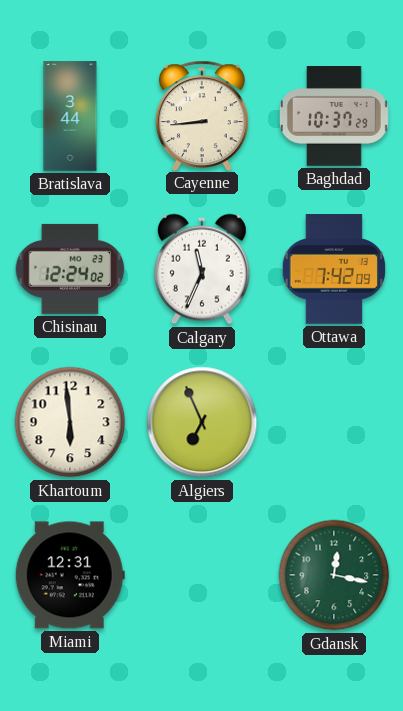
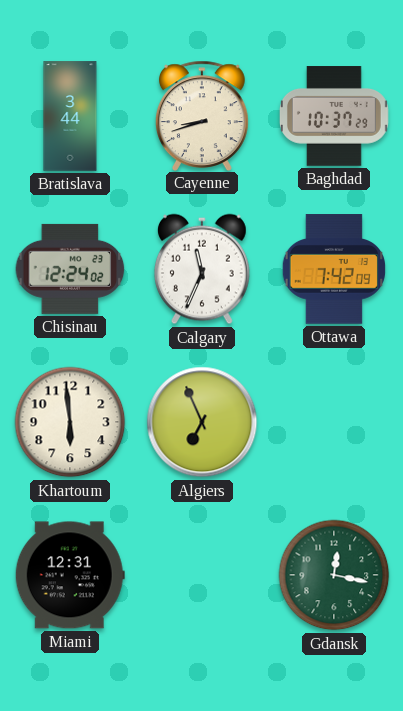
Cayenne: 8:44 -> 8:42
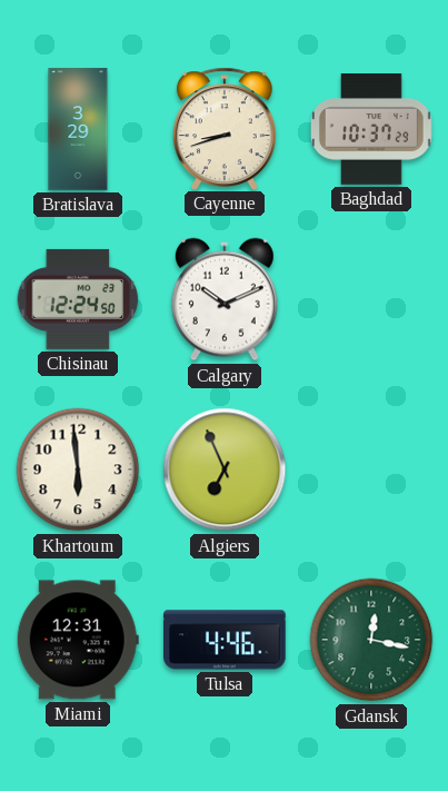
Bratislava: 3:44 -> 3:29
Chisinau: 12:24:02 -> 12:24:50
Calgary: 11:34 -> 10:11
Ottawa: 7:42 -> none
Tulsa: none -> 4:46
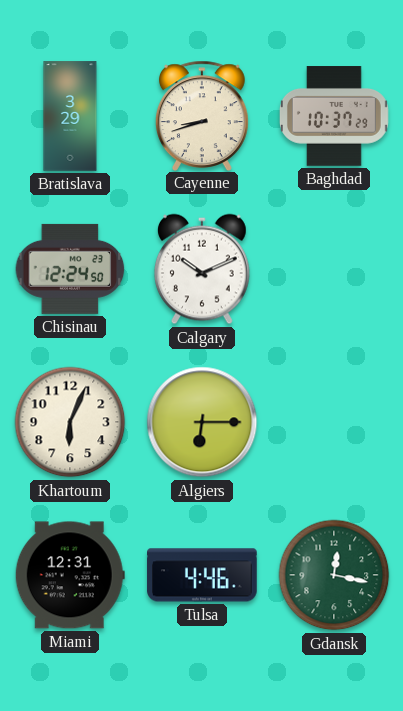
Khartoum: 5:59 -> 6:04
Algiers: 6:56 -> 6:15
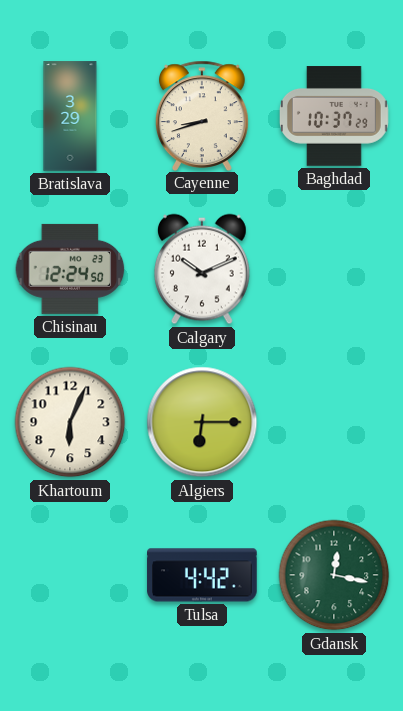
Miami: 12:31 -> none
Tulsa: 4:46 -> 4:42
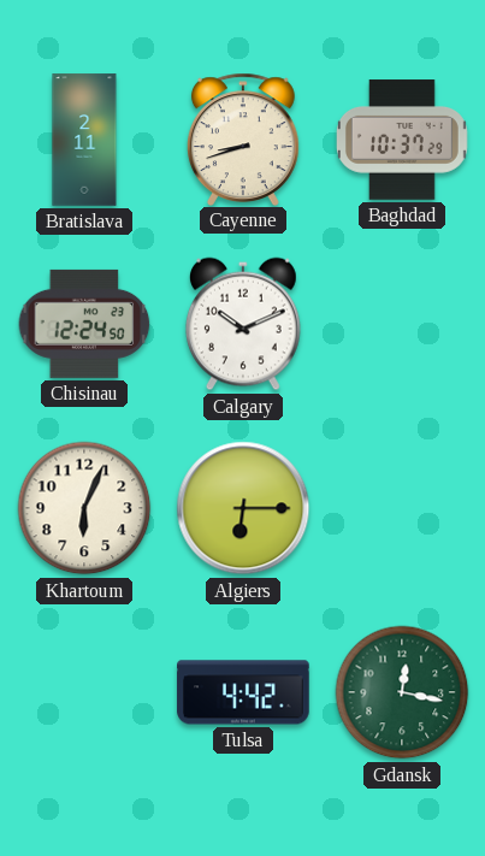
Bratislava: 3:29 -> 2:11
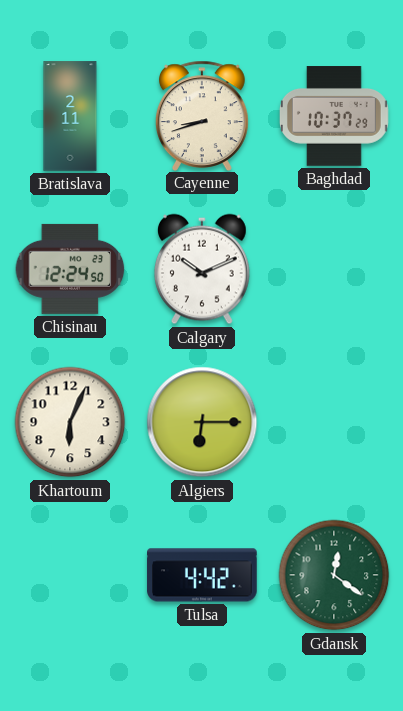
Gdansk: 12:17 -> 12:21
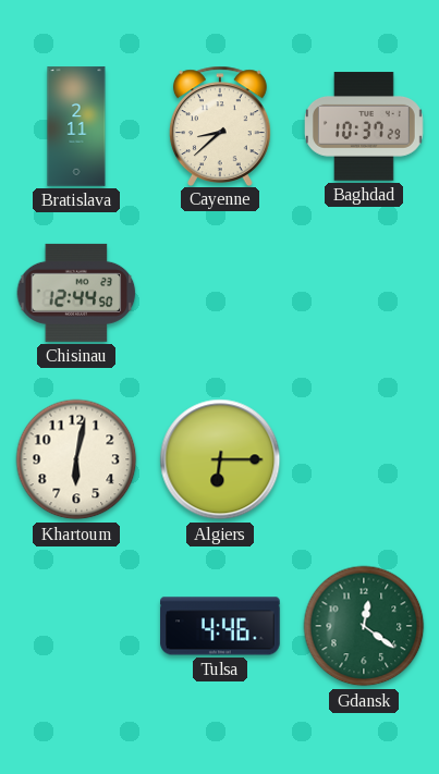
Cayenne: 8:42 -> 8:38
Chisinau: 12:24 -> 12:44
Calgary: 10:11 -> none
Khartoum: 6:04 -> 6:02
Tulsa: 4:42 -> 4:46
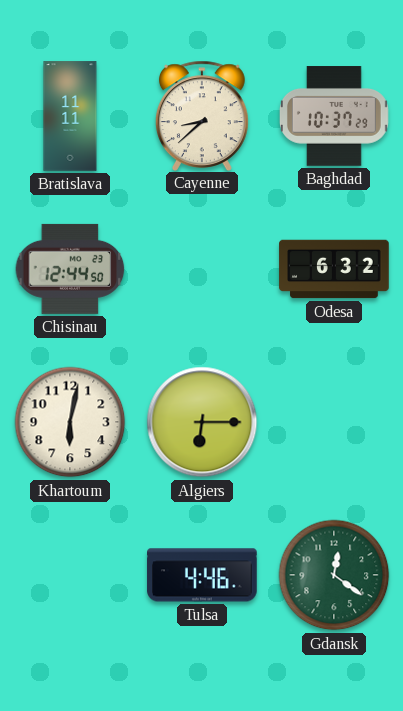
Bratislava: 2:11 -> 11:11
Odesa: none -> 6:32
